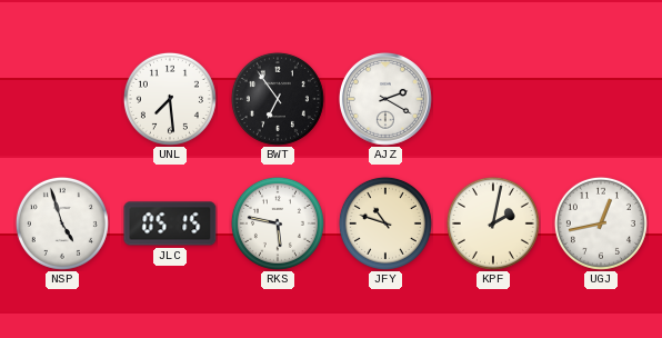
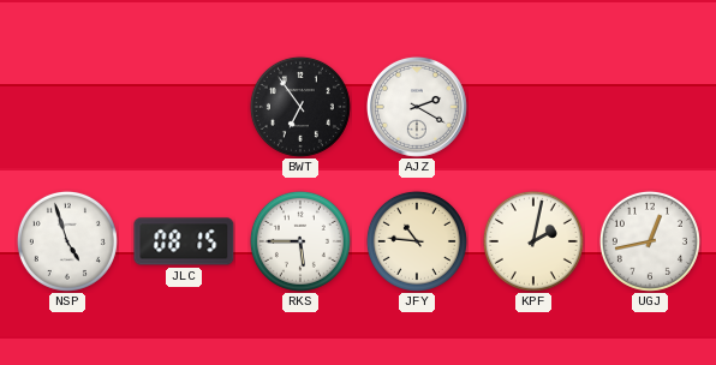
UNL: 7:29 -> none
JLC: 05:15 -> 08:15
RKS: 5:47 -> 5:45
JFY: 10:48 -> 10:46
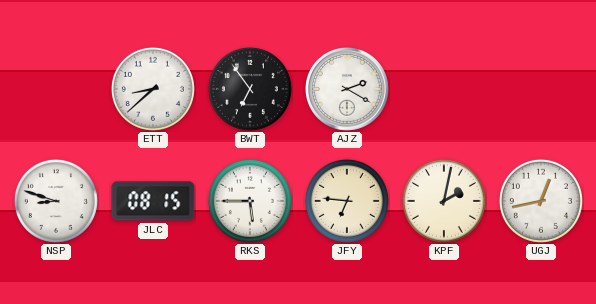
ETT: none -> 8:38
NSP: 4:57 -> 8:48
JFY: 10:46 -> 6:46
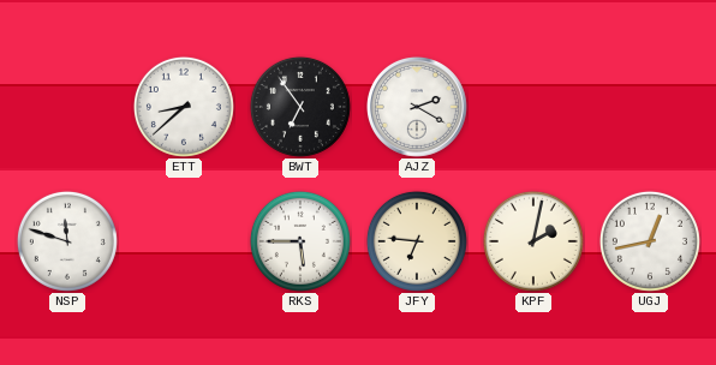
NSP: 8:48 -> 11:48
JLC: 08:15 -> none
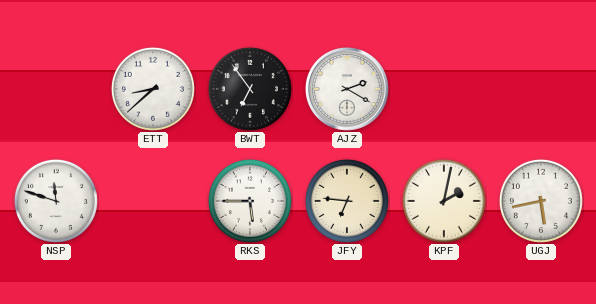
UGJ: 12:43 -> 5:43
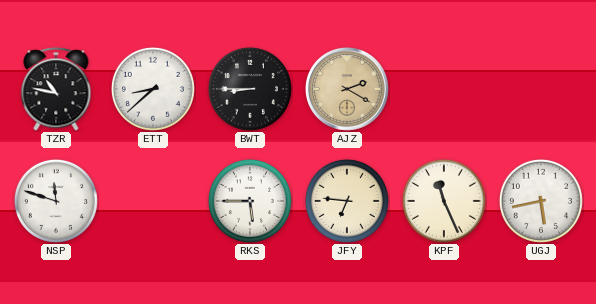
TZR: none -> 10:47
BWT: 6:54 -> 8:45
AJZ dial: white -> champagne
KPF: 2:02 -> 11:26
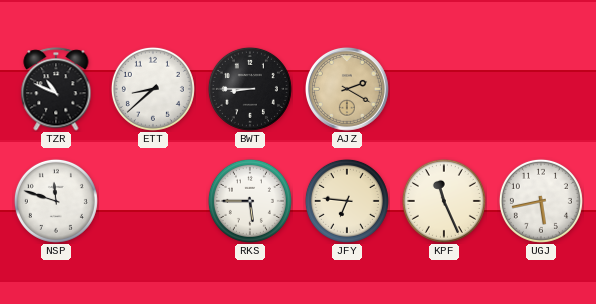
TZR: 10:47 -> 10:49
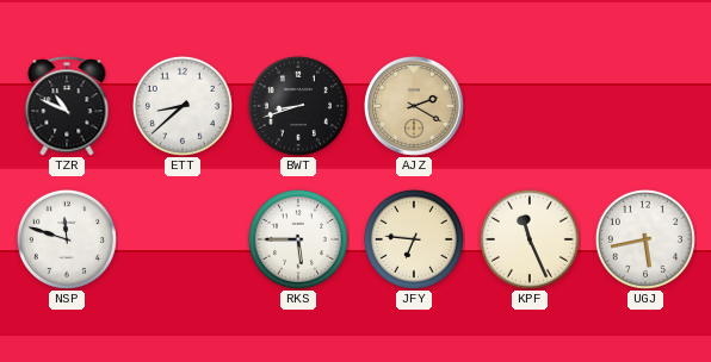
BWT: 8:45 -> 8:42
